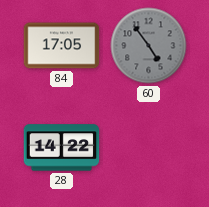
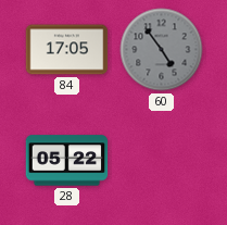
28: 14:22 -> 05:22
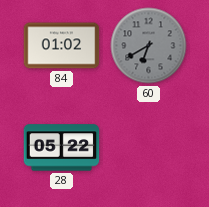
84: 17:05 -> 01:02
60: 4:54 -> 6:40
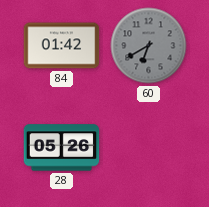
84: 01:02 -> 01:42
28: 05:22 -> 05:26
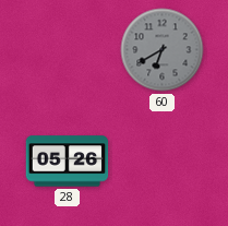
84: 01:42 -> none
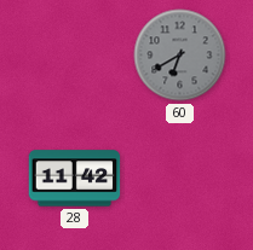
28: 05:26 -> 11:42
